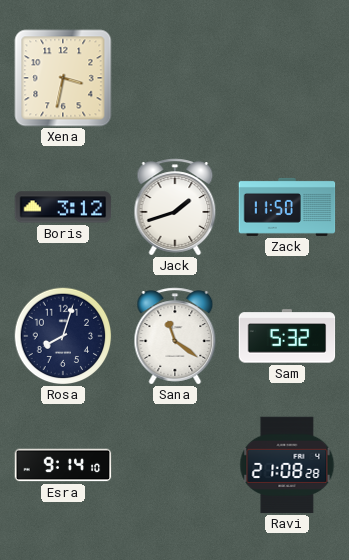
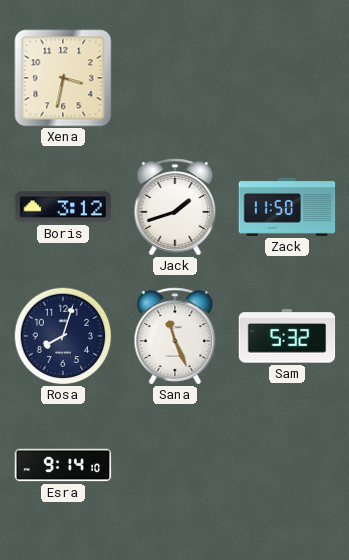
Sana: 11:21 -> 11:26
Ravi: 21:08 -> none
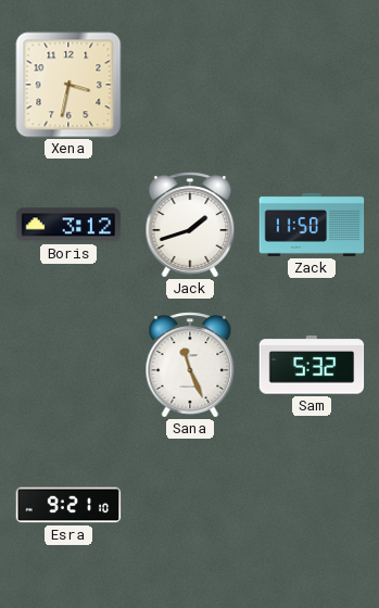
Rosa: 8:03 -> none
Esra: 9:14 -> 9:21
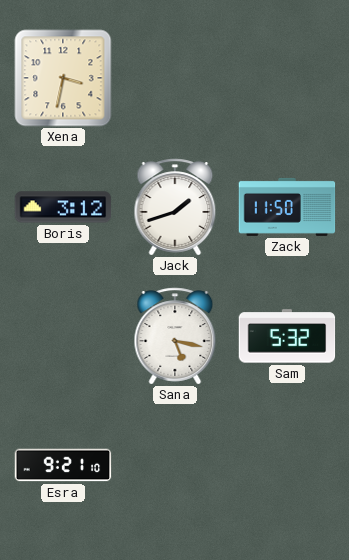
Sana: 11:26 -> 5:17
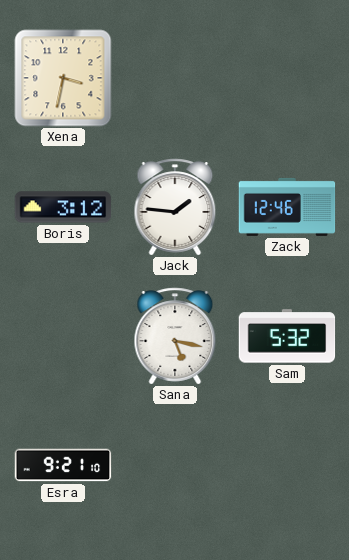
Jack: 1:42 -> 1:46
Zack: 11:50 -> 12:46
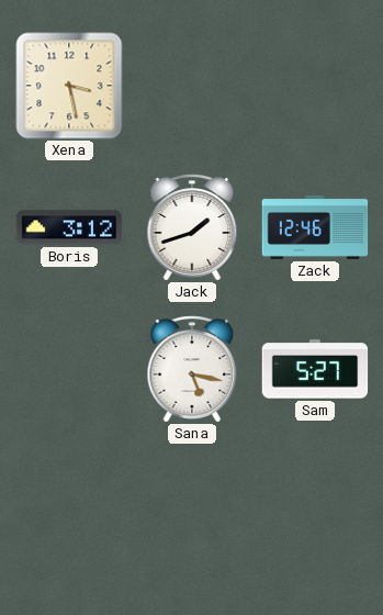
Xena: 3:32 -> 3:28
Jack: 1:46 -> 1:42
Sam: 5:32 -> 5:27
Esra: 9:21 -> none
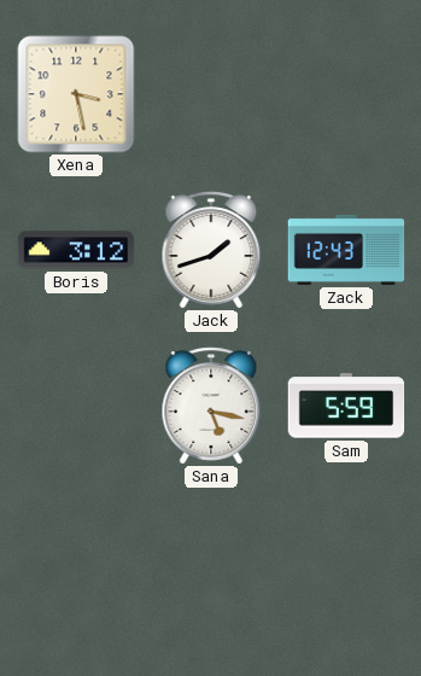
Zack: 12:46 -> 12:43
Sam: 5:27 -> 5:59
